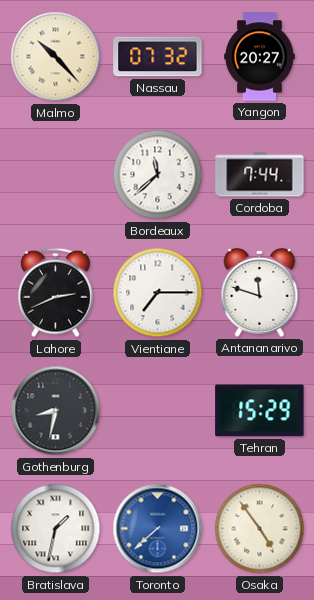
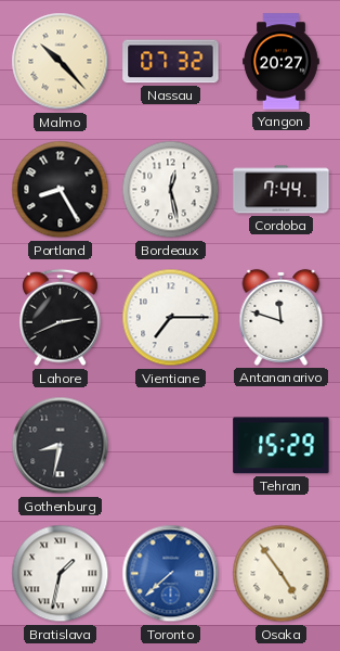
Portland: none -> 8:25
Bordeaux: 11:38 -> 12:28
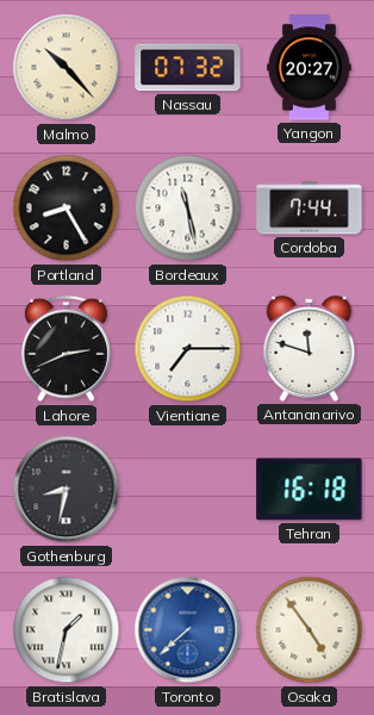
Bordeaux: 12:28 -> 11:28
Tehran: 15:29 -> 16:18
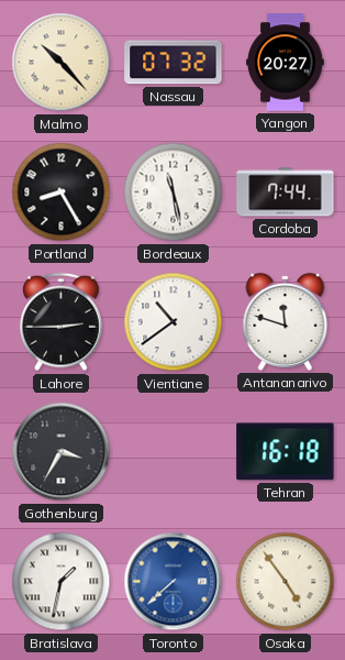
Lahore: 2:41 -> 2:45
Vientiane: 7:15 -> 10:39
Gothenburg: 8:32 -> 3:35
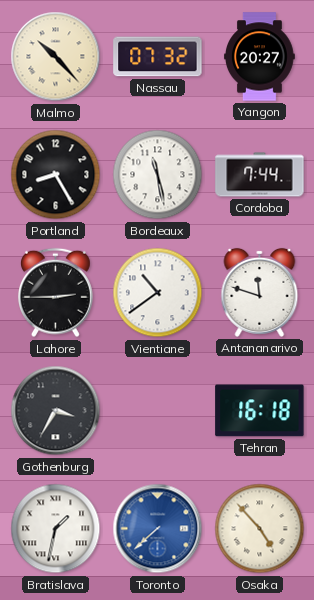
Osaka: 4:54 -> 4:53
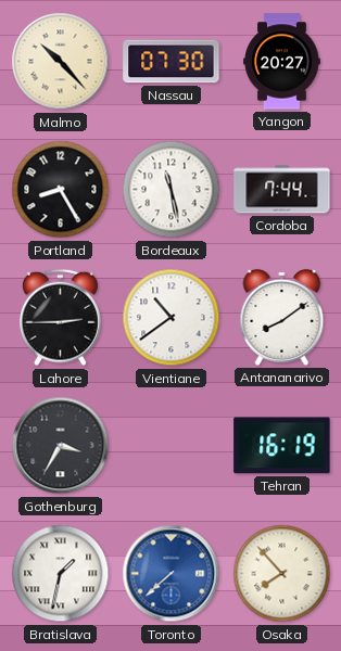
Nassau: 07:32 -> 07:30
Antananarivo: 11:48 -> 8:09
Tehran: 16:18 -> 16:19
Osaka: 4:53 -> 7:53
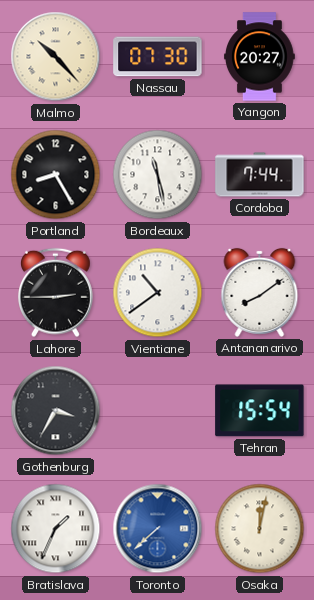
Tehran: 16:19 -> 15:54
Bratislava: 1:32 -> 1:34
Osaka: 7:53 -> 12:02
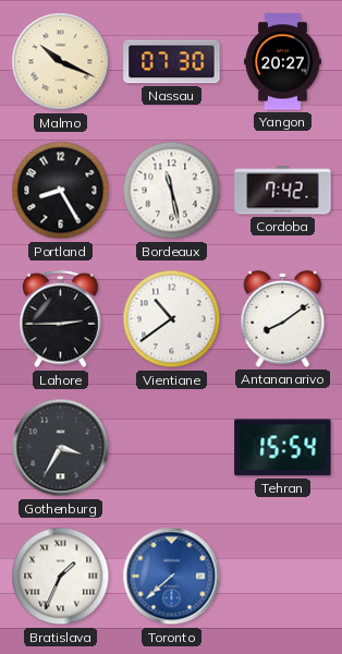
Malmo: 10:23 -> 10:19
Cordoba: 7:44 -> 7:42
Osaka: 12:02 -> none
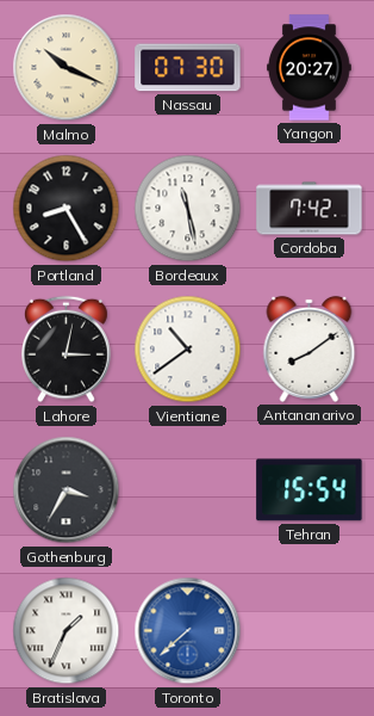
Lahore: 2:45 -> 3:02
